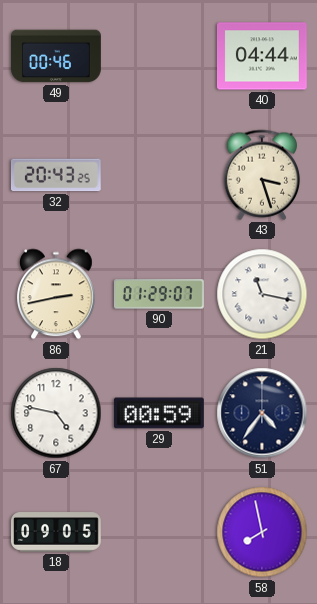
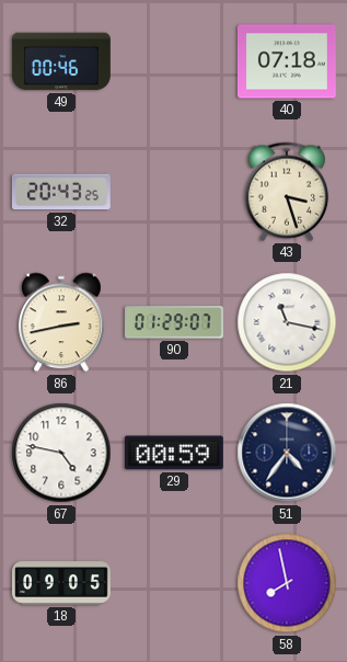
40: 04:44 -> 07:18
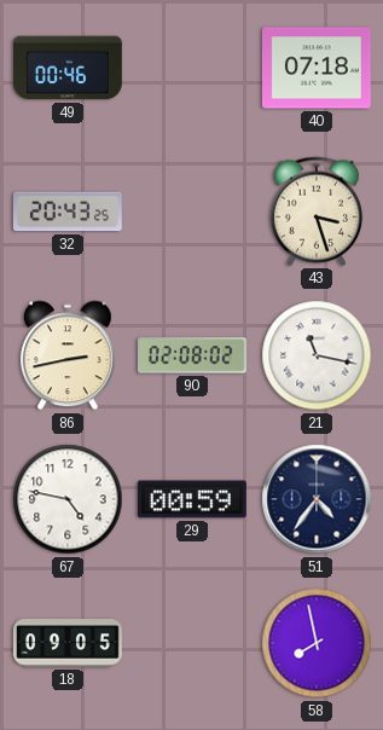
90: 01:29 -> 02:08
